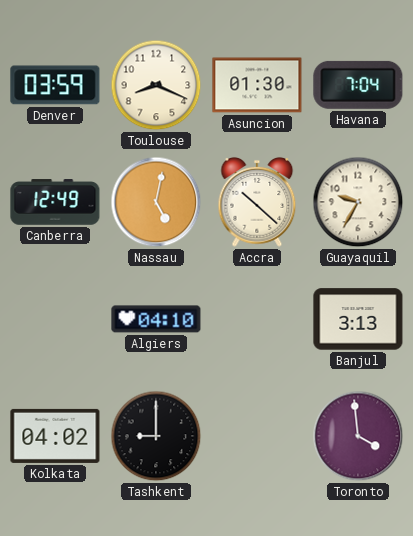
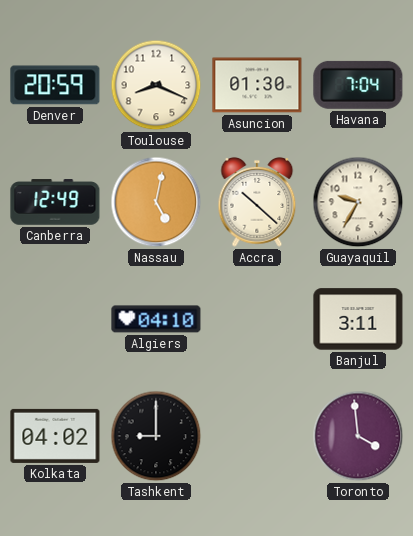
Denver: 03:59 -> 20:59
Banjul: 3:13 -> 3:11
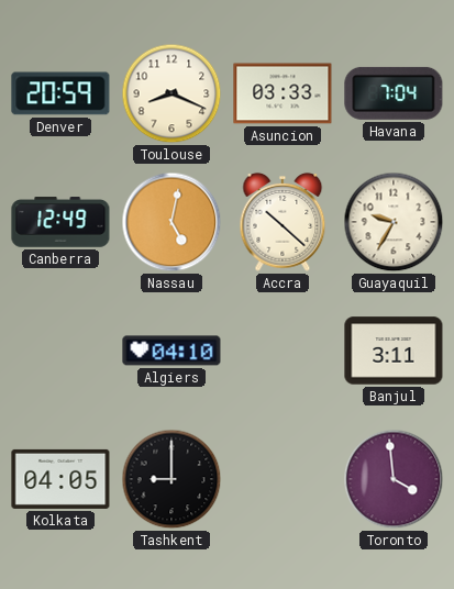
Asuncion: 01:30 -> 03:33
Kolkata: 04:02 -> 04:05
